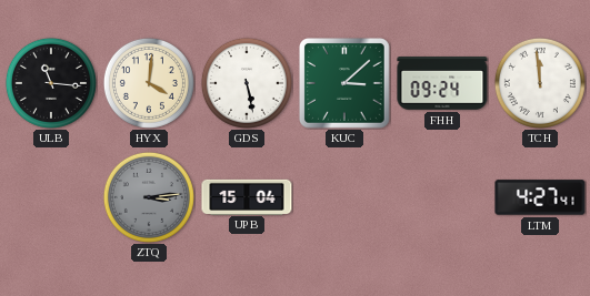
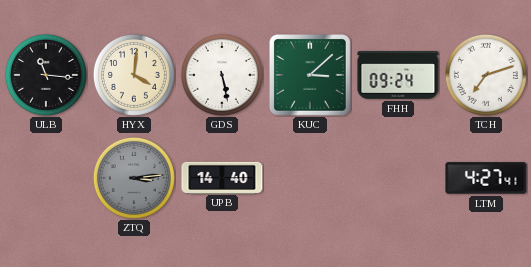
TCH: 11:59 -> 7:12
UPB: 15:04 -> 14:40
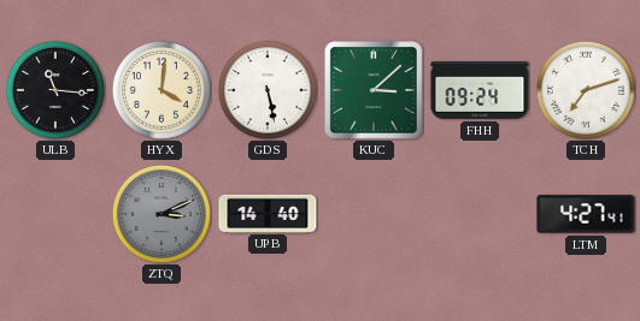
ZTQ: 3:14 -> 3:11
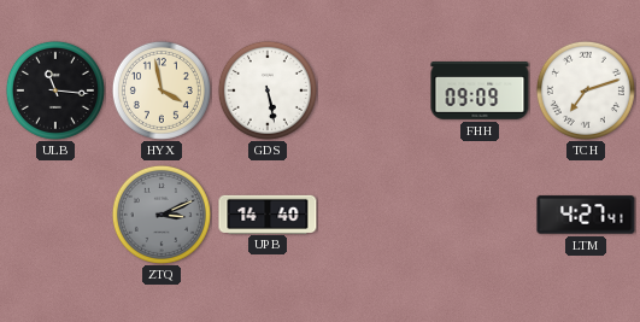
HYX: 4:01 -> 3:58
KUC: 3:08 -> none
FHH: 09:24 -> 09:09
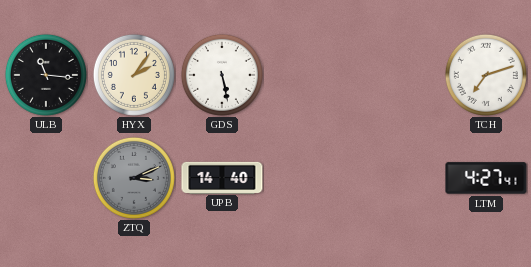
HYX: 3:58 -> 2:06
FHH: 09:09 -> none
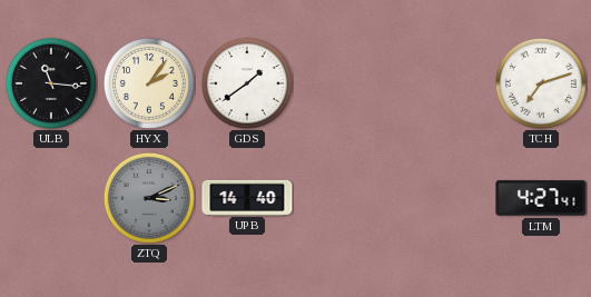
GDS: 5:28 -> 1:39
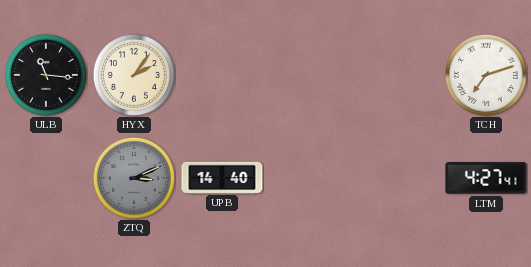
GDS: 1:39 -> none
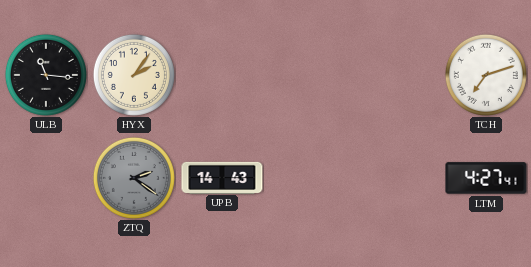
ZTQ: 3:11 -> 2:21
UPB: 14:40 -> 14:43
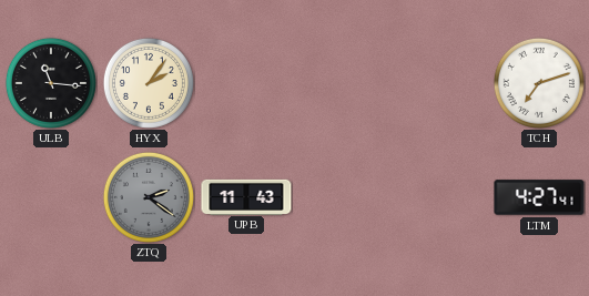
UPB: 14:43 -> 11:43
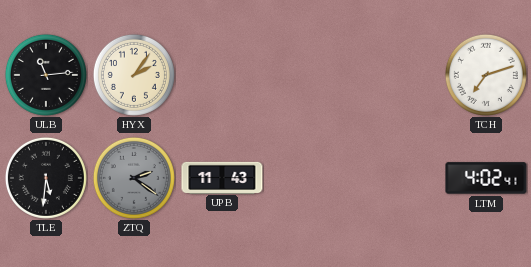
ULB: 11:16 -> 11:14
TLE: none -> 5:31
LTM: 4:27 -> 4:02
